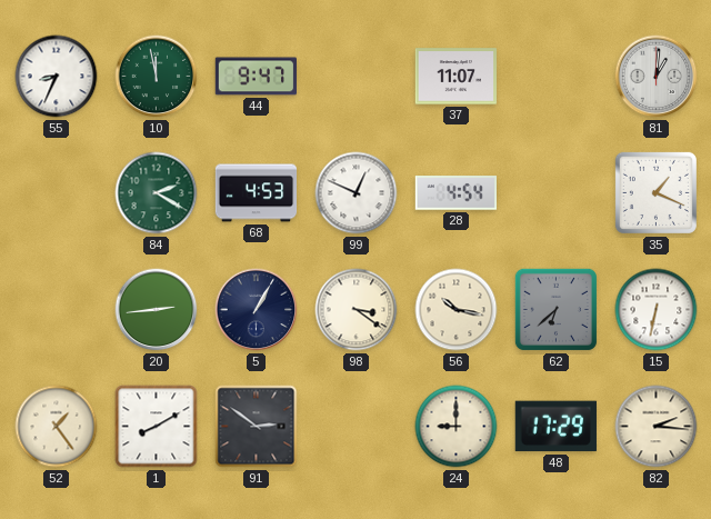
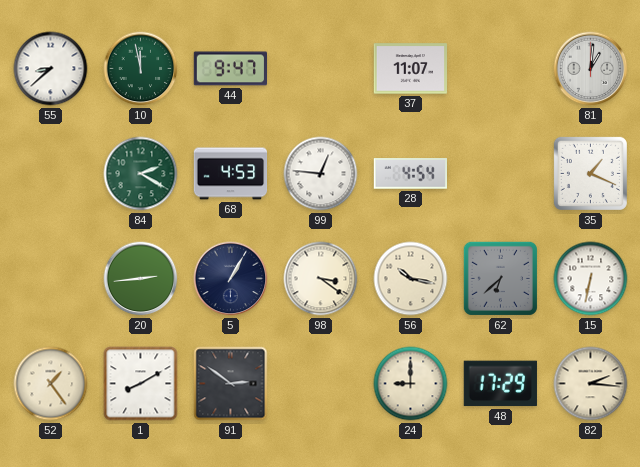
55: 8:34 -> 8:38
99: 12:49 -> 12:46
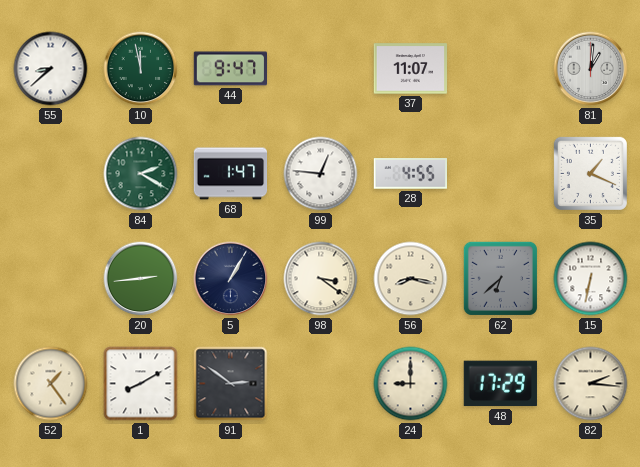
68: 4:53 -> 1:47
28: 4:54 -> 4:55
56: 10:17 -> 8:17
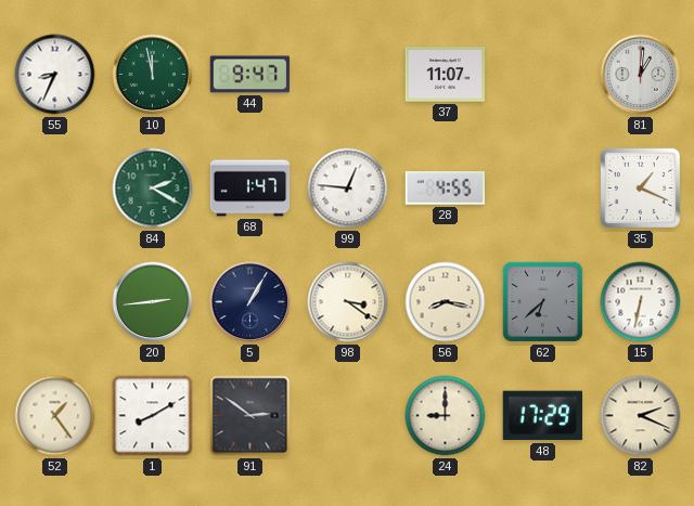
55: 8:38 -> 8:34
82: 2:16 -> 2:19
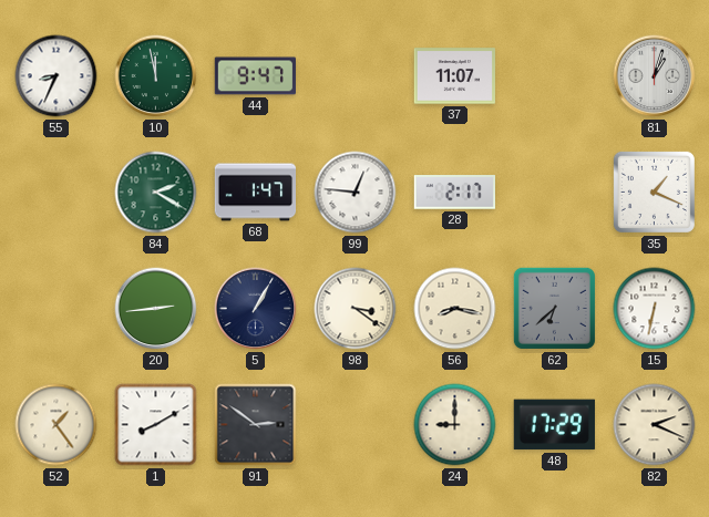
81: 1:01 -> 1:03
28: 4:55 -> 2:17
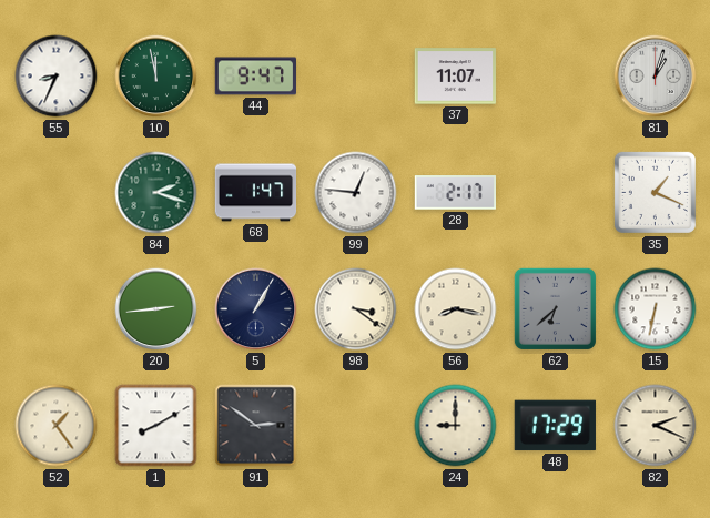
84: 2:20 -> 2:18
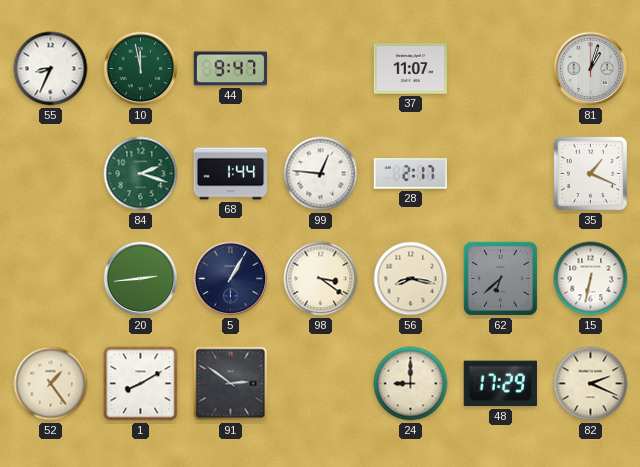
68: 1:47 -> 1:44
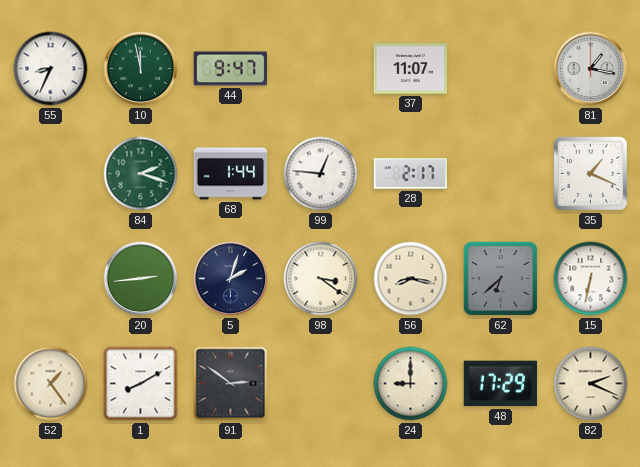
81: 1:03 -> 1:17
5: 1:05 -> 2:03
